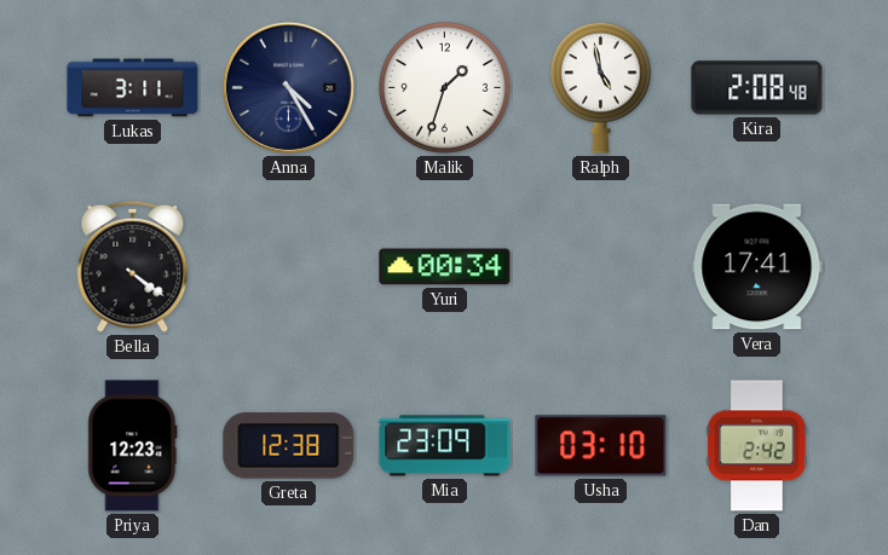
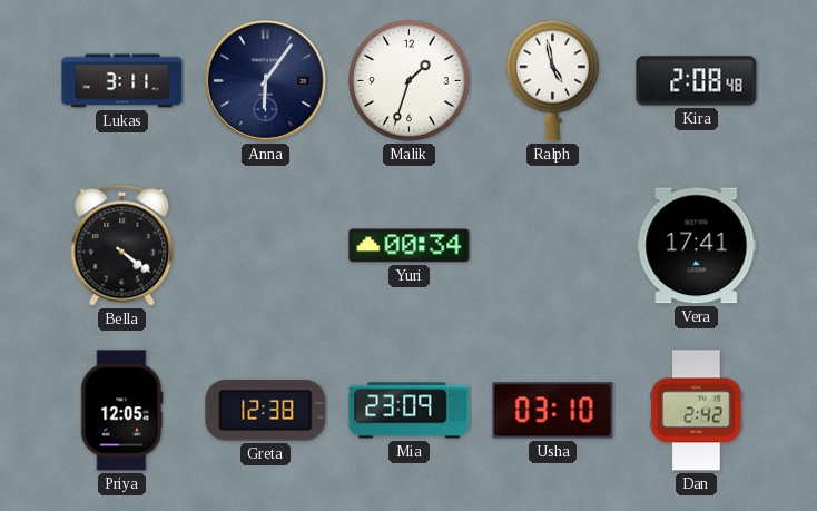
Anna: 4:25 -> 6:06
Priya: 12:23 -> 12:05
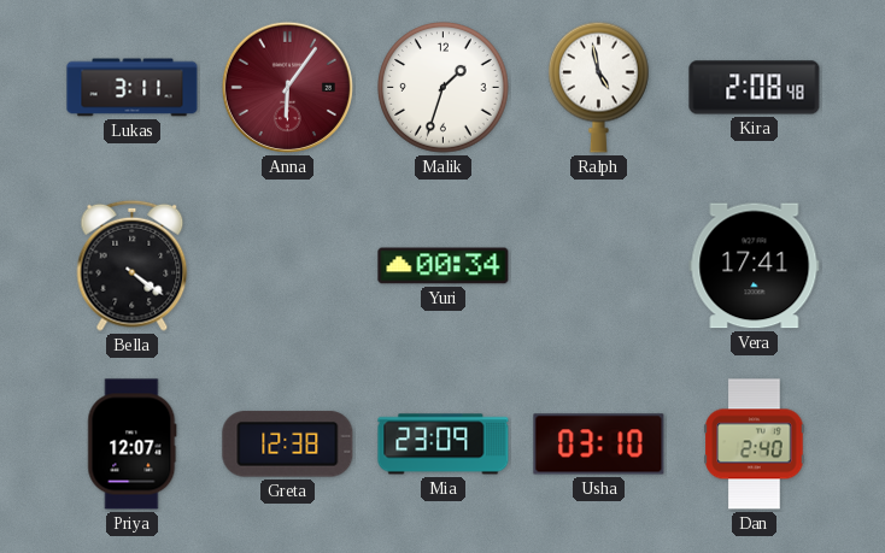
Anna dial: navy -> burgundy
Priya: 12:05 -> 12:07
Dan: 2:42 -> 2:40
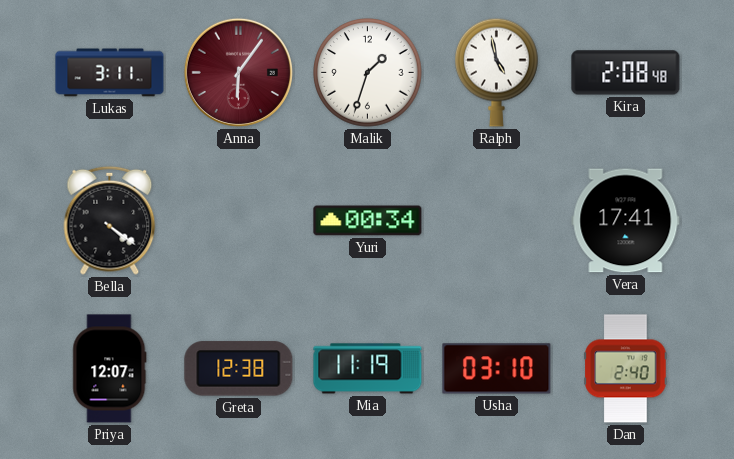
Mia: 23:09 -> 11:19
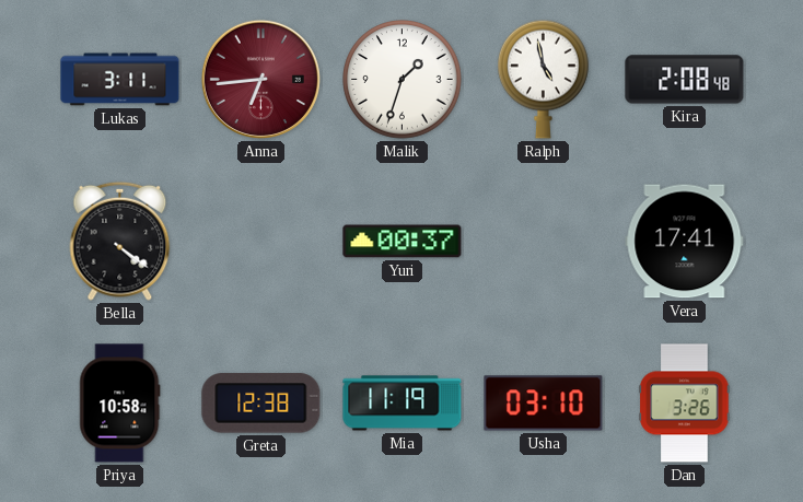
Anna: 6:06 -> 6:44
Yuri: 00:34 -> 00:37
Priya: 12:07 -> 10:58
Dan: 2:40 -> 3:26
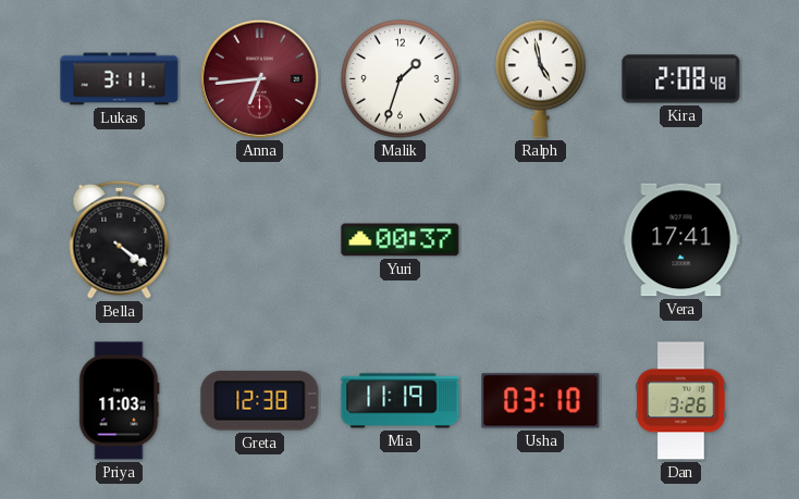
Priya: 10:58 -> 11:03
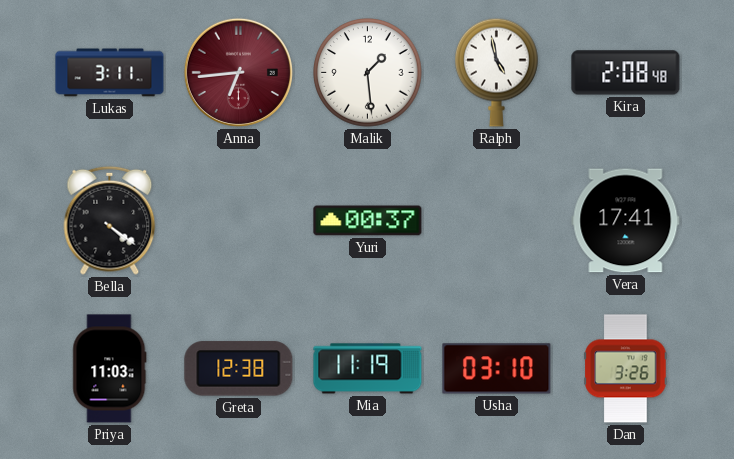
Malik: 1:33 -> 1:29
